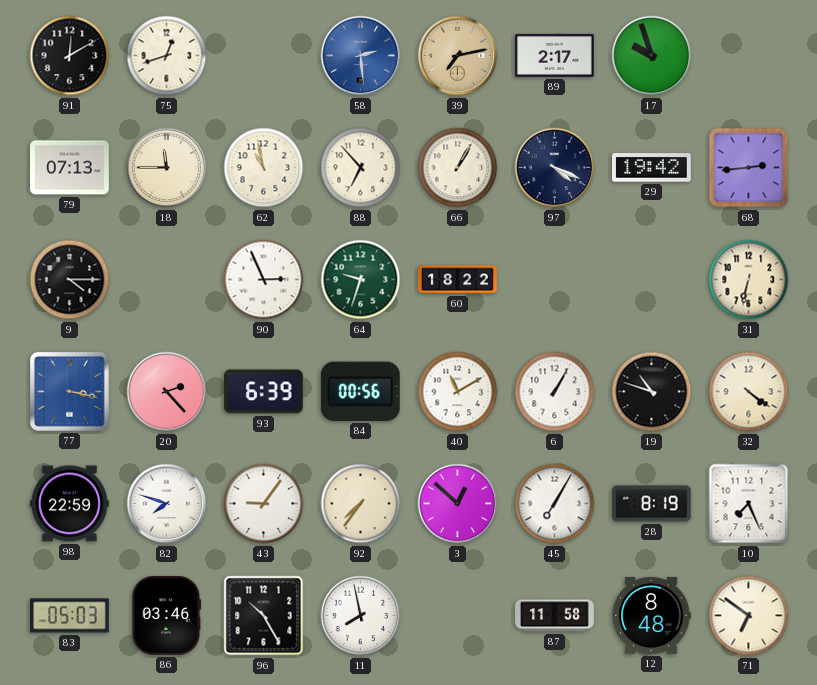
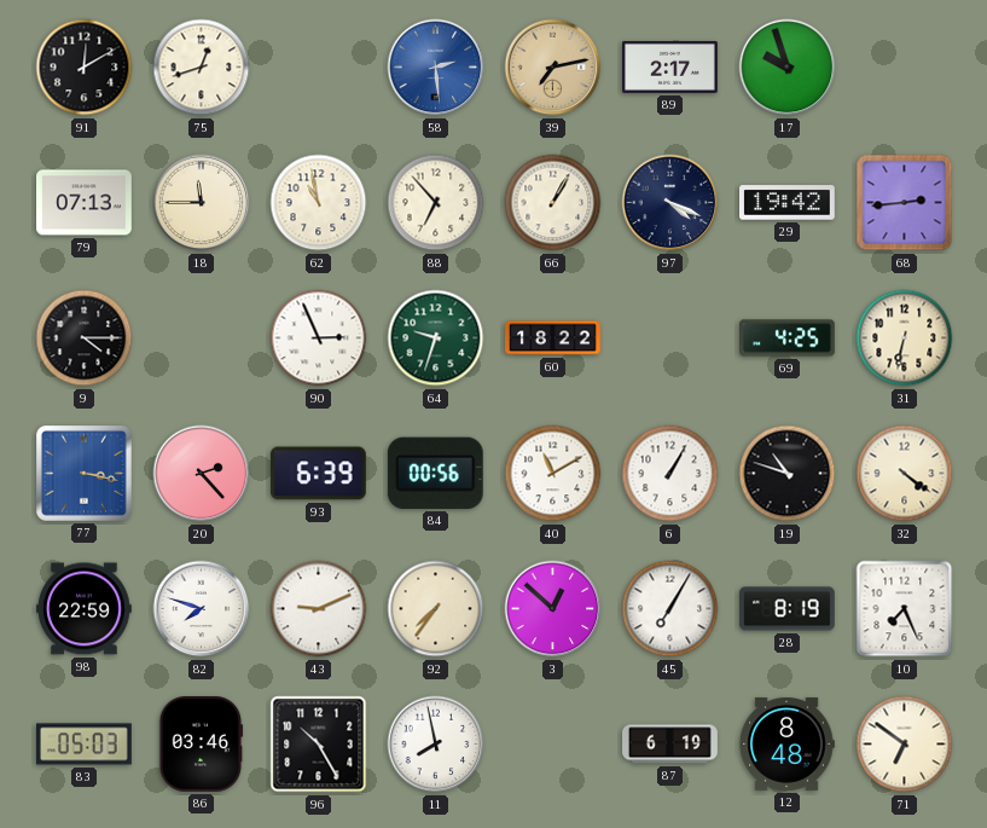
69: none -> 4:25
43: 9:06 -> 9:11
87: 11:58 -> 6:19
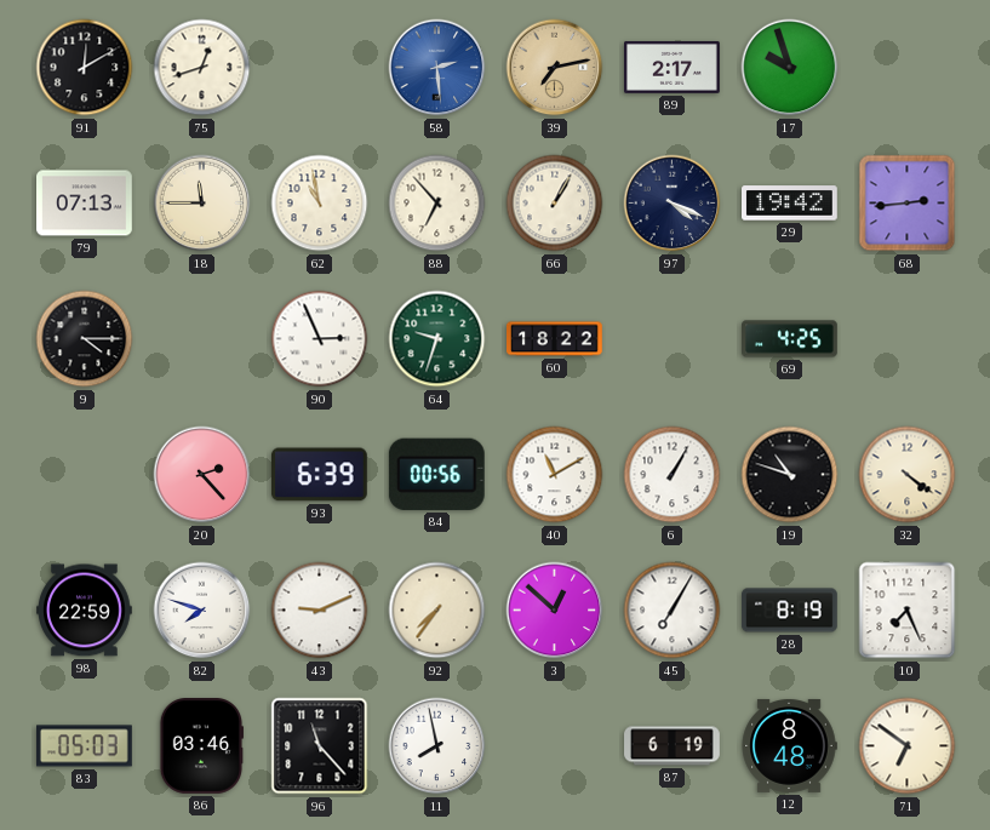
31: 6:32 -> none
77: 3:17 -> none
96: 10:25 -> 11:23
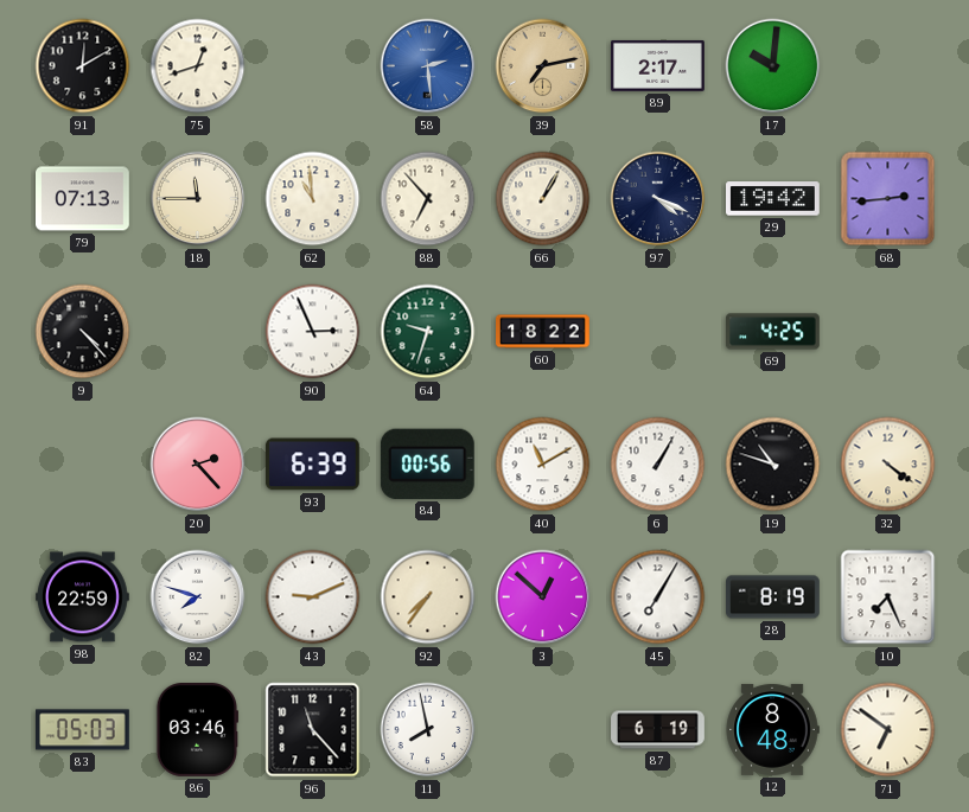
17: 9:57 -> 10:01
62: 10:58 -> 10:59
9: 4:15 -> 4:23
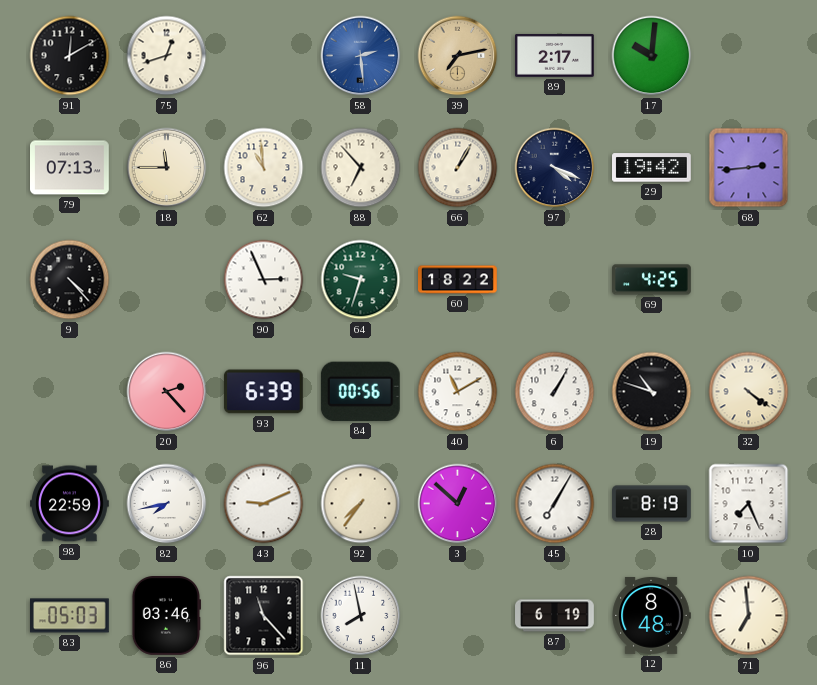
82: 7:48 -> 7:43
71: 6:51 -> 6:59
